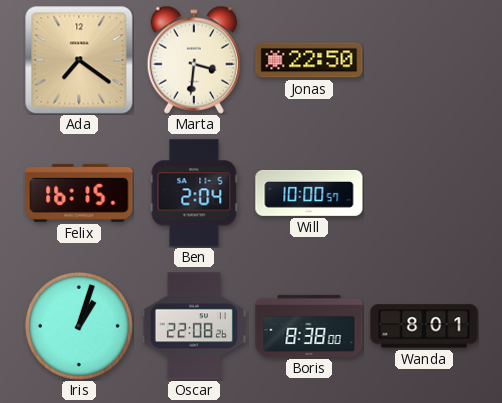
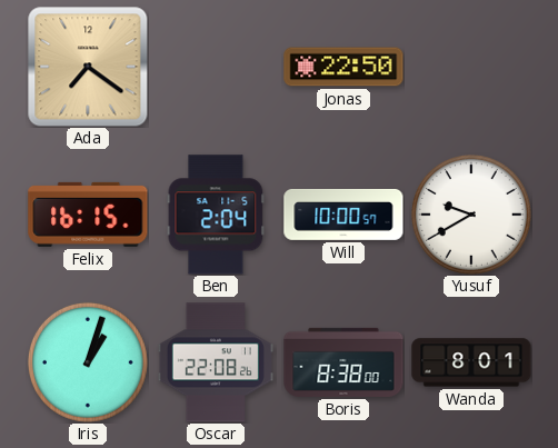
Marta: 3:31 -> none
Yusuf: none -> 9:40
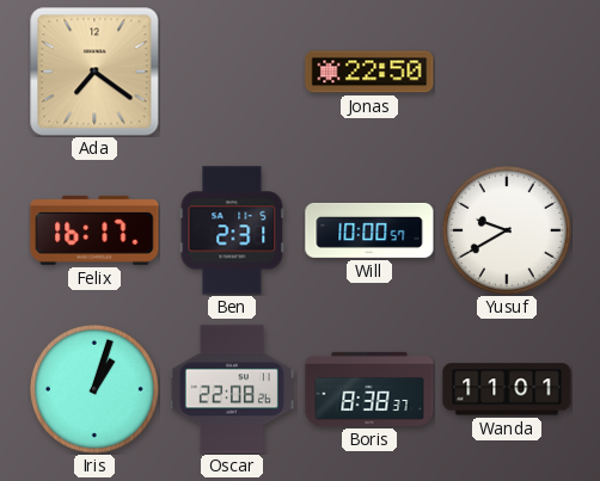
Felix: 16:15 -> 16:17
Ben: 2:04 -> 2:31
Boris: 8:38:00 -> 8:38:37
Wanda: 8:01 -> 11:01
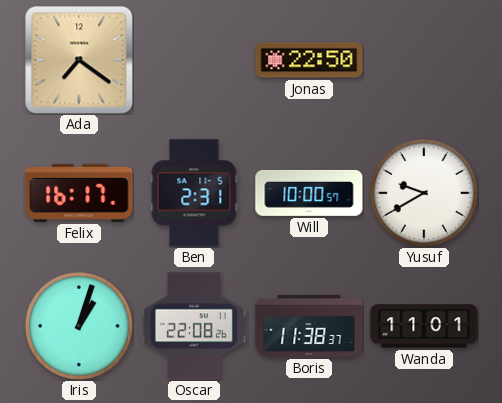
Boris: 8:38 -> 11:38
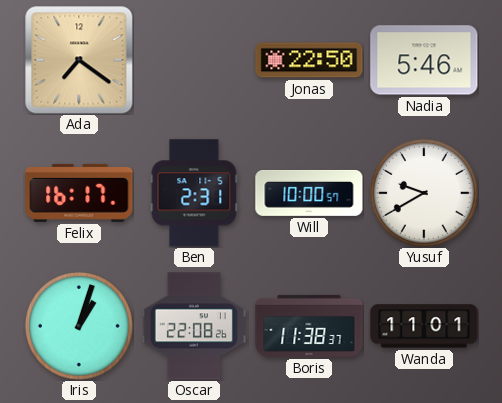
Nadia: none -> 5:46
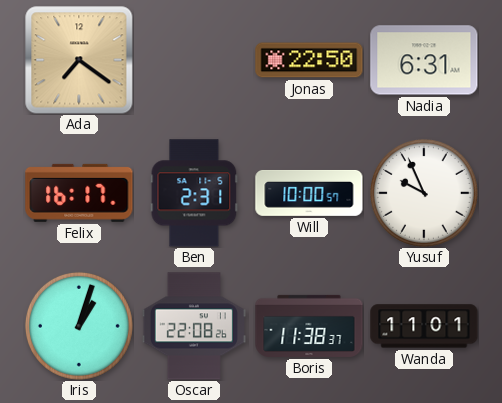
Nadia: 5:46 -> 6:31
Yusuf: 9:40 -> 9:56
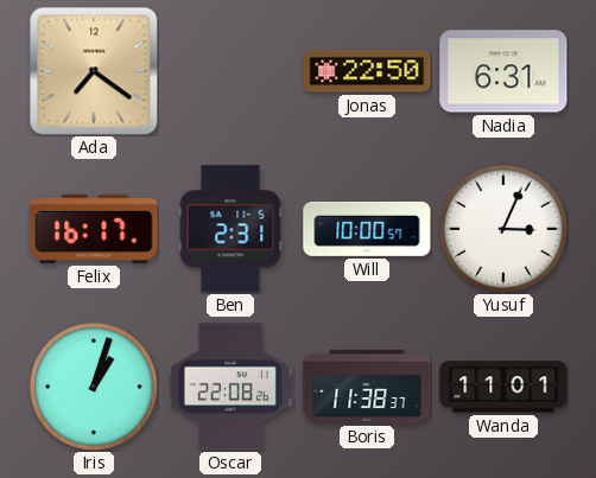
Yusuf: 9:56 -> 3:04
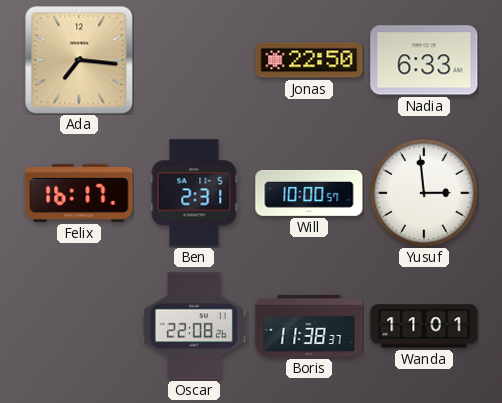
Ada: 7:21 -> 7:16
Nadia: 6:31 -> 6:33
Yusuf: 3:04 -> 2:59
Iris: 1:03 -> none
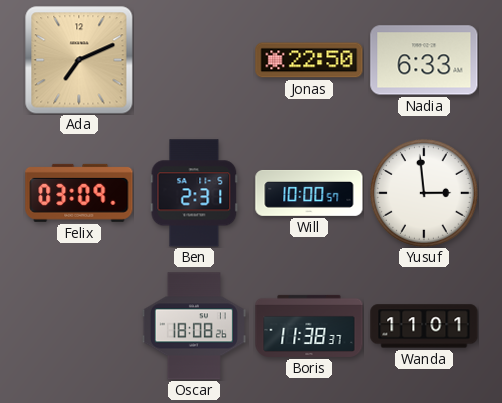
Ada: 7:16 -> 7:11
Felix: 16:17 -> 03:09
Oscar: 22:08 -> 18:08
